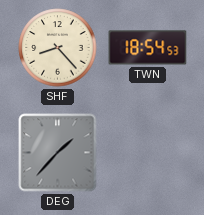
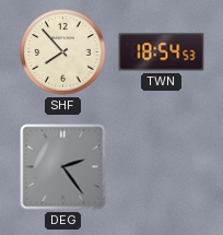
SHF: 8:23 -> 7:53
DEG: 1:37 -> 2:24
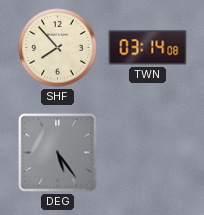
TWN: 18:54 -> 03:14
DEG: 2:24 -> 5:24
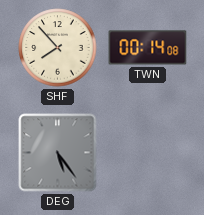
TWN: 03:14 -> 00:14
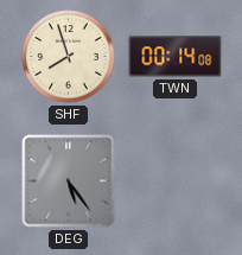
SHF: 7:53 -> 7:57
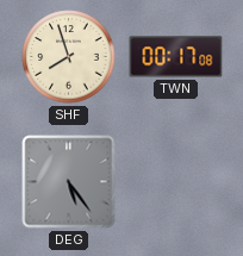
TWN: 00:14 -> 00:17
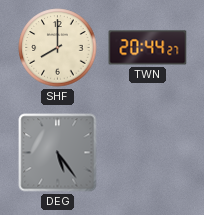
SHF: 7:57 -> 8:00
TWN: 00:17 -> 20:44
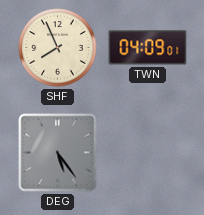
SHF: 8:00 -> 7:56
TWN: 20:44 -> 04:09
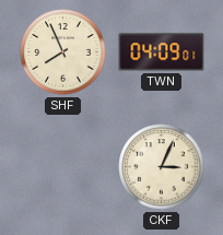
DEG: 5:24 -> none
CKF: none -> 3:04
